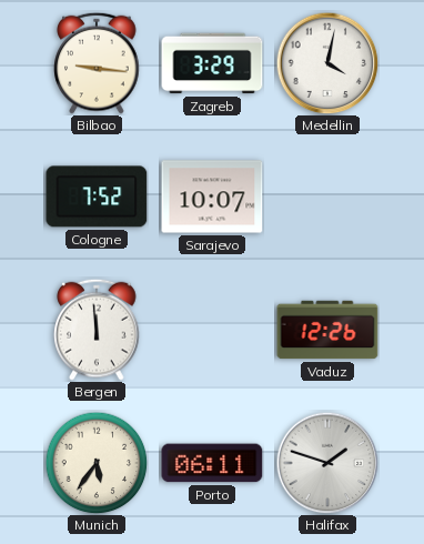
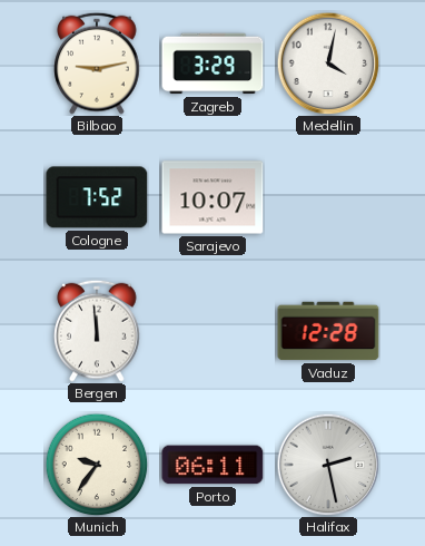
Bilbao: 9:16 -> 9:13
Vaduz: 12:26 -> 12:28
Munich: 5:36 -> 9:36
Halifax: 1:48 -> 2:28
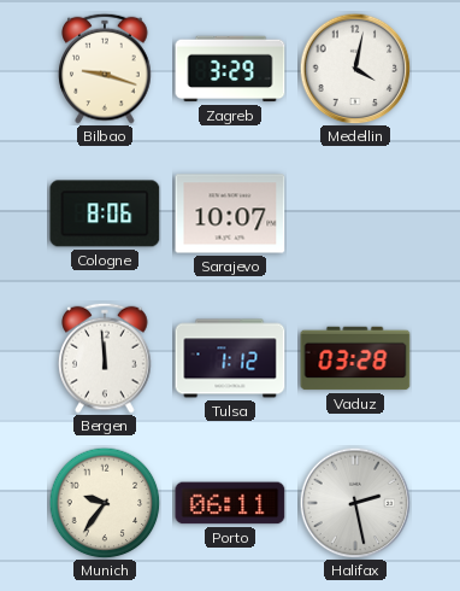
Bilbao: 9:13 -> 9:18
Cologne: 7:52 -> 8:06
Tulsa: none -> 1:12
Vaduz: 12:28 -> 03:28
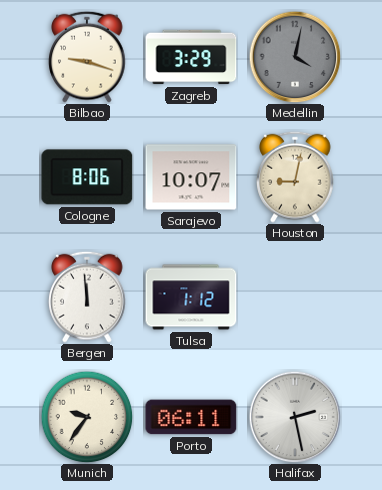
Medellin dial: white -> grey
Houston: none -> 9:02
Vaduz: 03:28 -> none
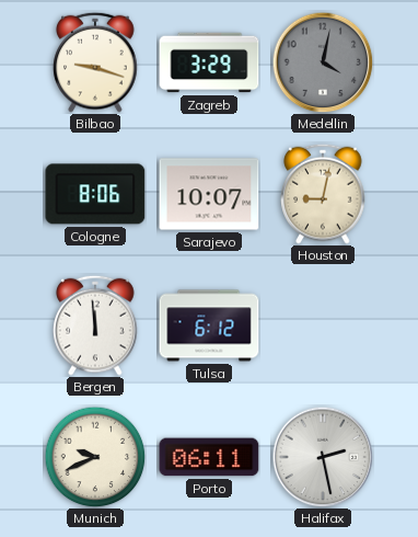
Tulsa: 1:12 -> 6:12
Munich: 9:36 -> 9:41
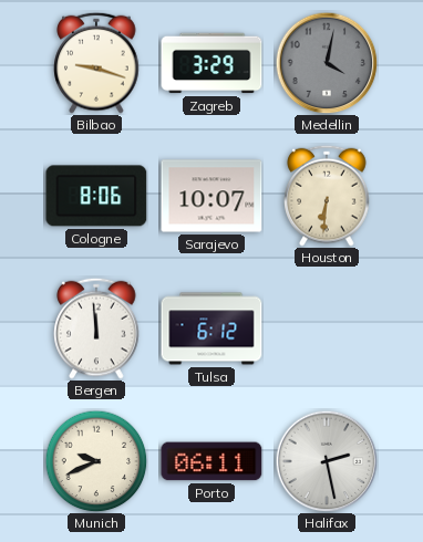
Houston: 9:02 -> 6:31
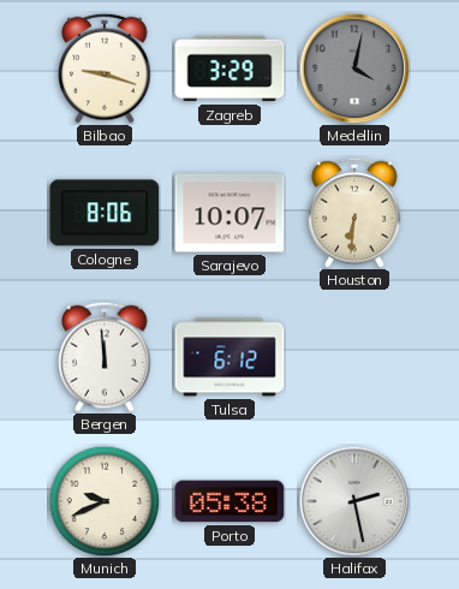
Porto: 06:11 -> 05:38
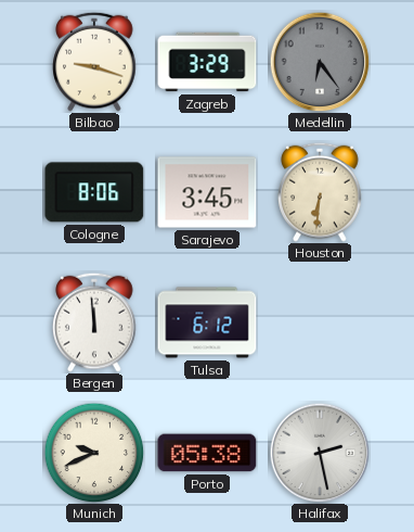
Medellin: 4:02 -> 6:24
Sarajevo: 10:07 -> 3:45
